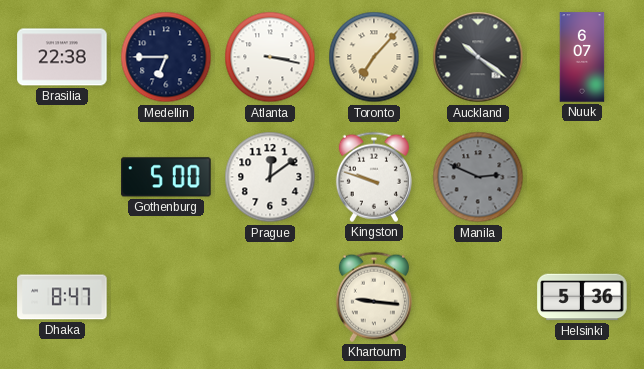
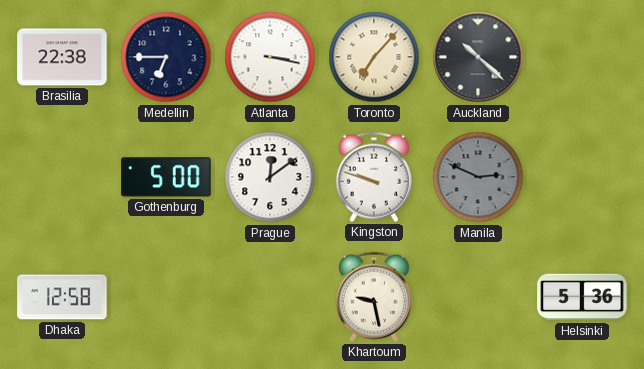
Auckland: 10:21 -> 10:22
Nuuk: 6:07 -> none
Dhaka: 8:47 -> 12:58
Khartoum: 9:16 -> 9:28
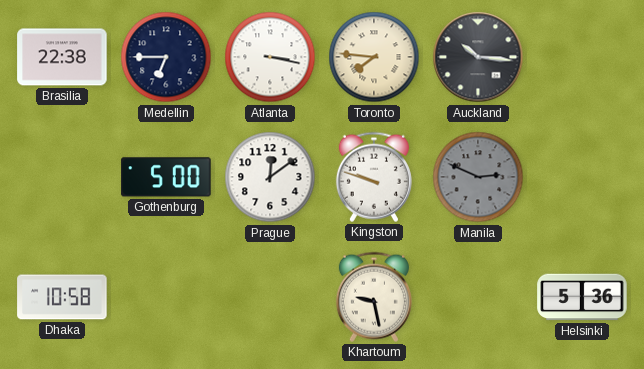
Toronto: 7:07 -> 7:46
Auckland: 10:22 -> 10:16
Dhaka: 12:58 -> 10:58
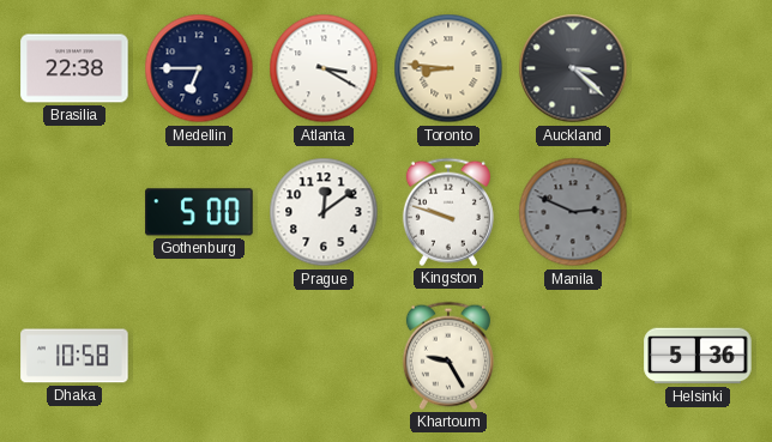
Atlanta: 3:17 -> 3:20
Toronto: 7:46 -> 8:46
Auckland: 10:16 -> 3:22
Khartoum: 9:28 -> 9:25
